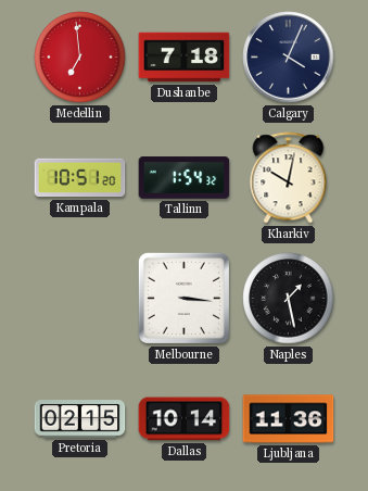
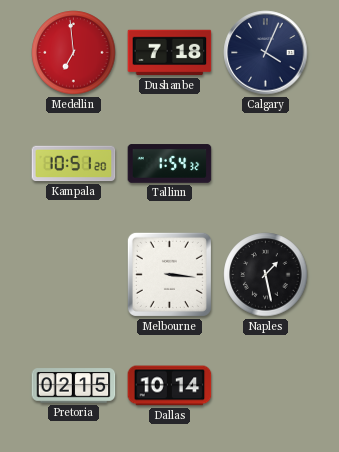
Kharkiv: 10:02 -> none
Ljubljana: 11:36 -> none
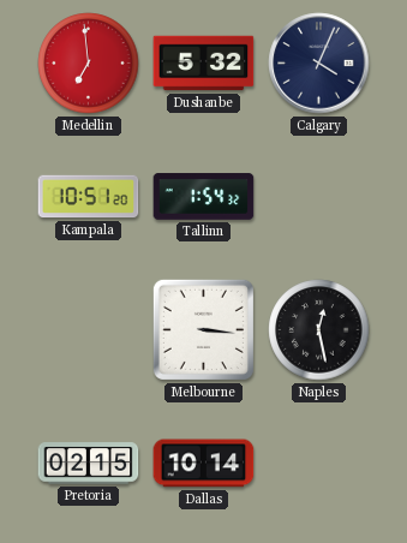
Dushanbe: 7:18 -> 5:32
Naples: 1:28 -> 12:28
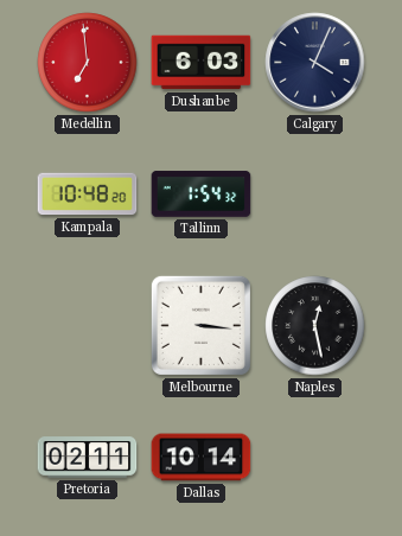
Dushanbe: 5:32 -> 6:03
Kampala: 10:51 -> 10:48
Pretoria: 02:15 -> 02:11
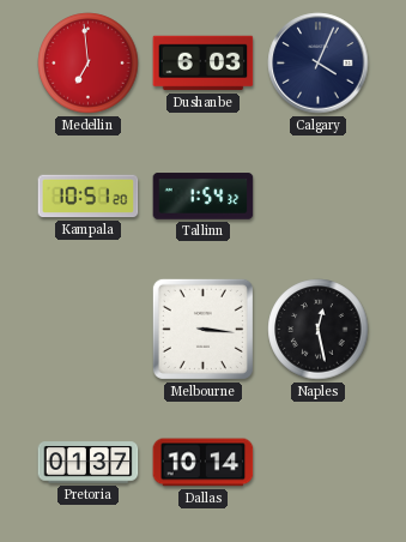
Kampala: 10:48 -> 10:51
Pretoria: 02:11 -> 01:37
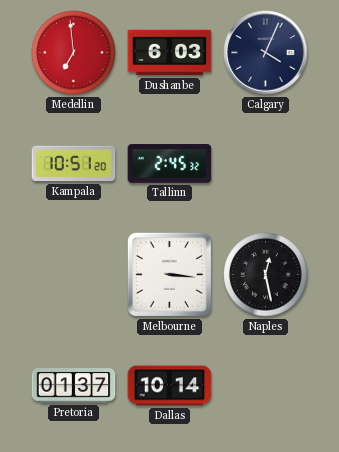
Tallinn: 1:54 -> 2:45
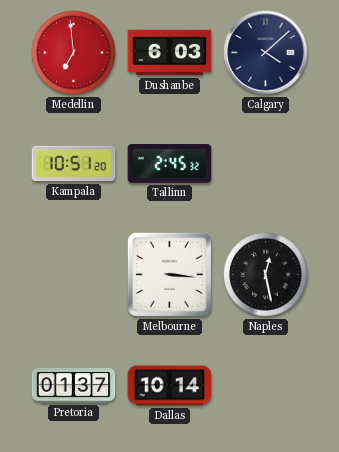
Calgary: 4:04 -> 4:08
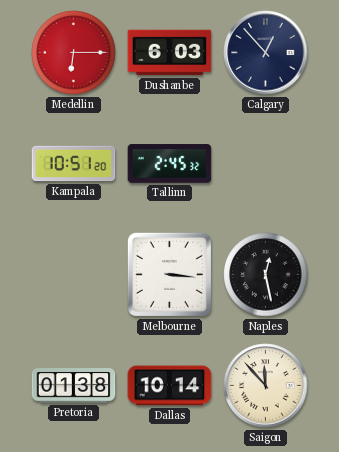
Medellin: 6:59 -> 6:15
Calgary: 4:08 -> 12:53
Pretoria: 01:37 -> 01:38
Saigon: none -> 11:53
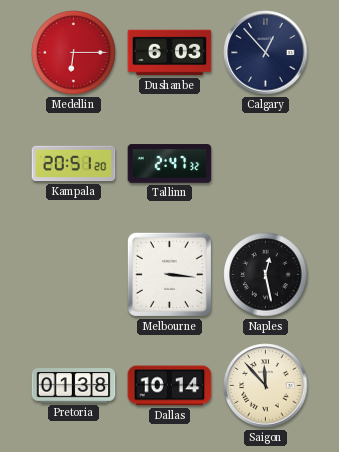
Kampala: 10:51 -> 20:51
Tallinn: 2:45 -> 2:47
